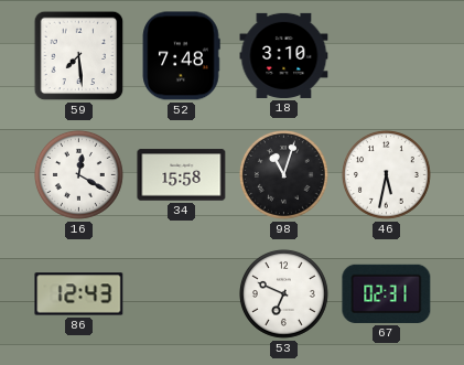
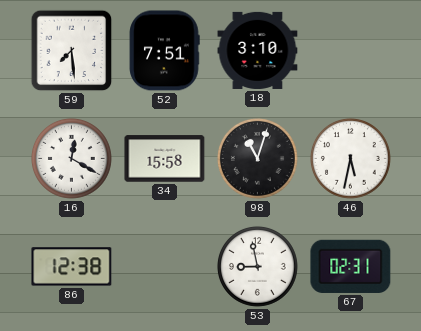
52: 7:48 -> 7:51
86: 12:43 -> 12:38
53: 6:49 -> 8:58
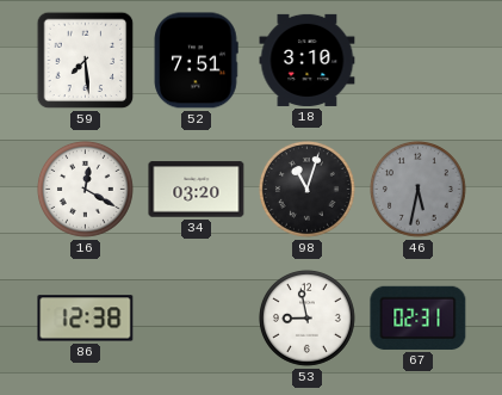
34: 15:58 -> 03:20
46 dial: white -> grey
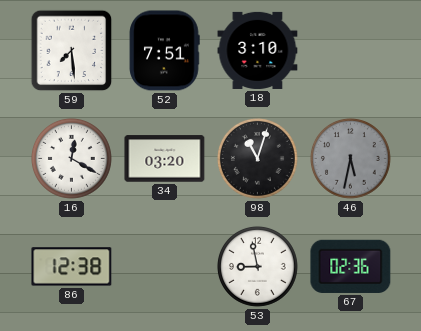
67: 02:31 -> 02:36
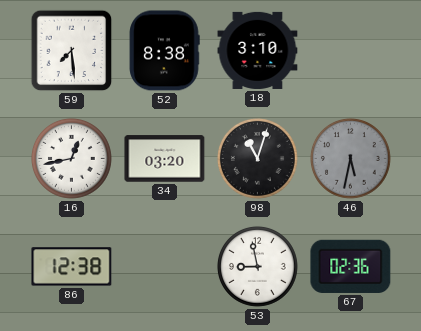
52: 7:51 -> 8:38
16: 12:20 -> 12:43
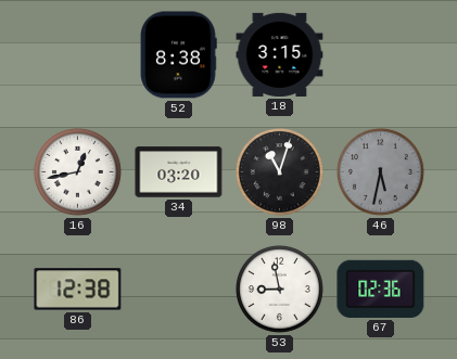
59: 7:29 -> none
18: 3:10 -> 3:15
